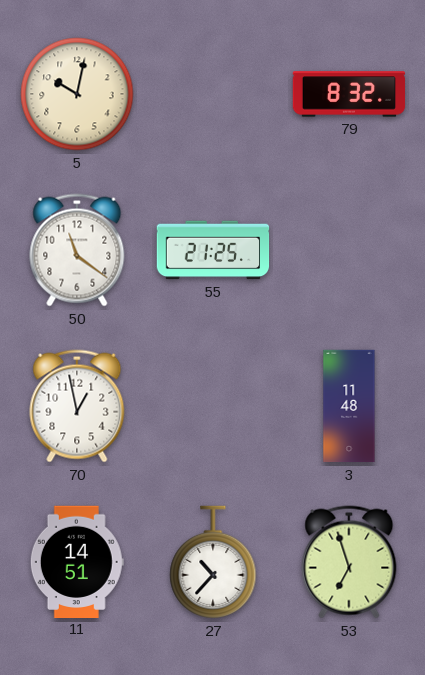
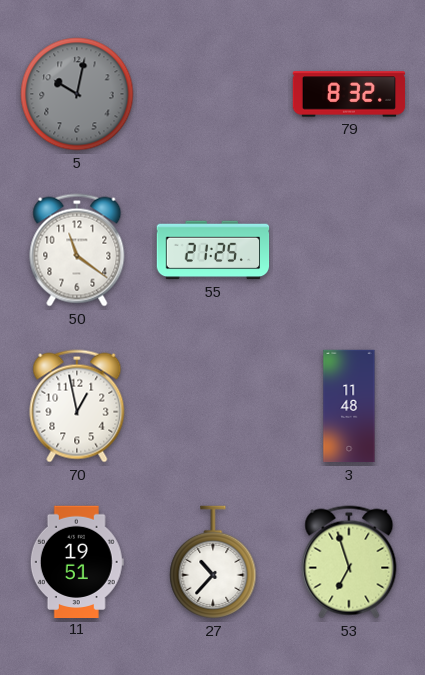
5 dial: cream -> grey
11: 14:51 -> 19:51
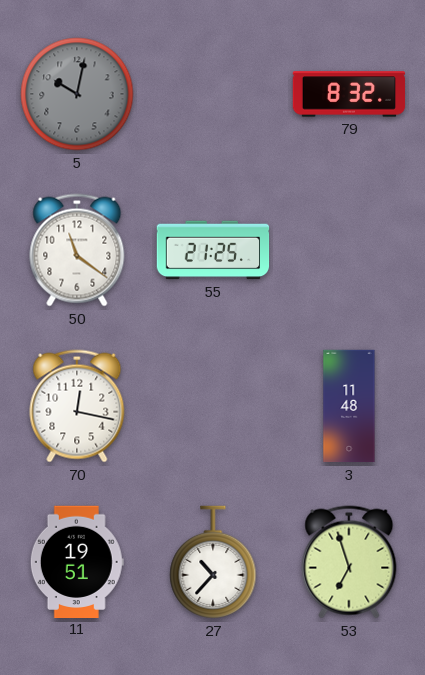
70: 12:58 -> 12:17
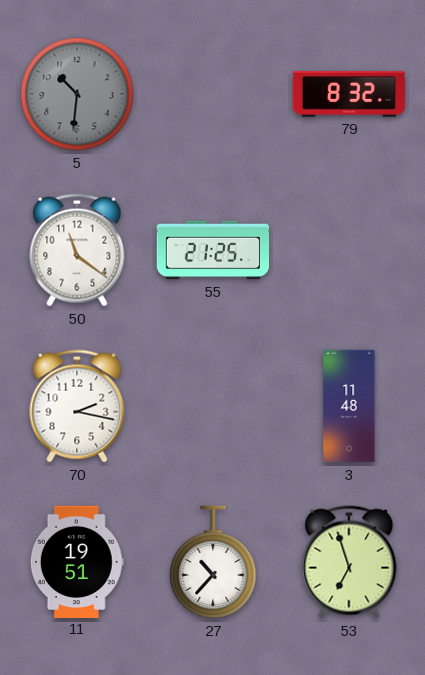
5: 10:02 -> 10:31
70: 12:17 -> 2:17
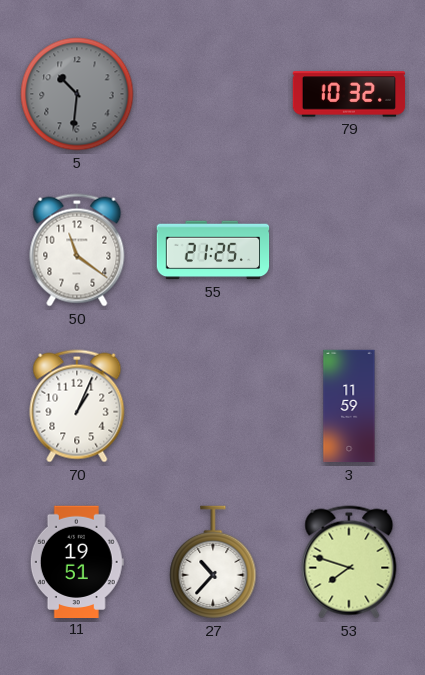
79: 8:32 -> 10:32
70: 2:17 -> 1:04
3: 11:48 -> 11:59
53: 6:57 -> 7:48
